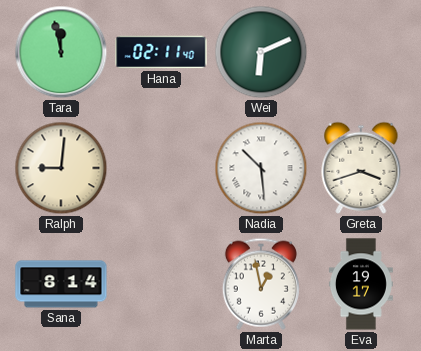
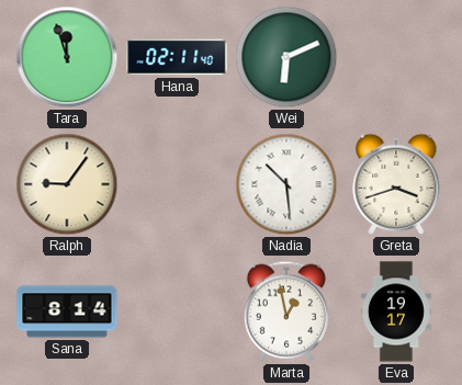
Tara: 11:58 -> 11:57
Ralph: 9:01 -> 9:06
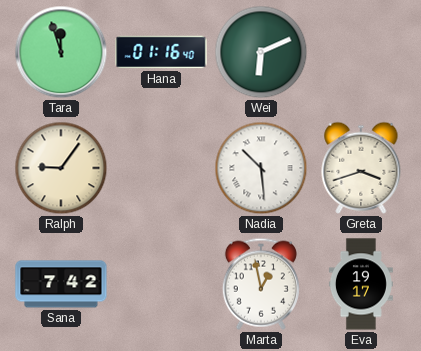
Hana: 02:11 -> 01:16
Sana: 8:14 -> 7:42
